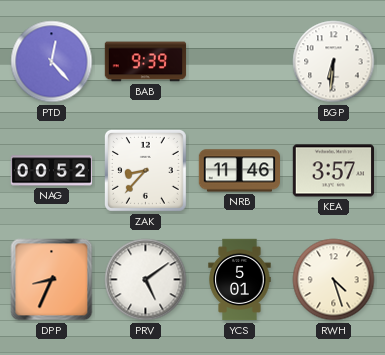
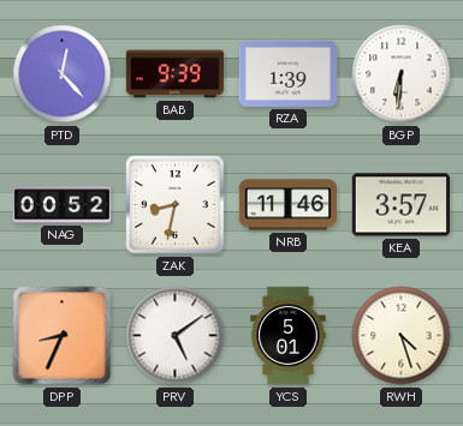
RZA: none -> 1:39
ZAK: 8:37 -> 8:32
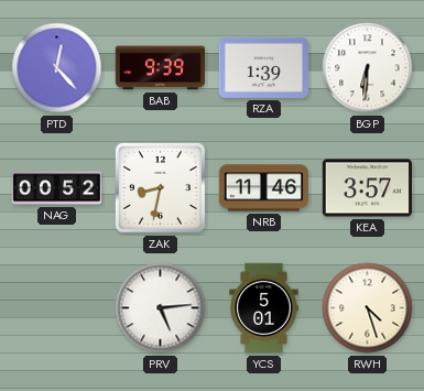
DPP: 8:34 -> none
PRV: 5:09 -> 5:14
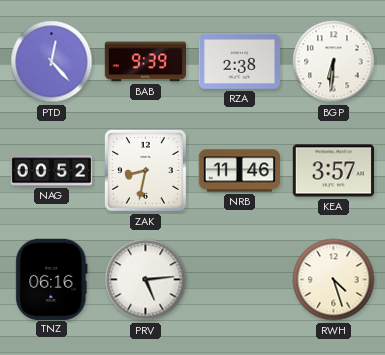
RZA: 1:39 -> 2:38
TNZ: none -> 06:16
YCS: 5:01 -> none
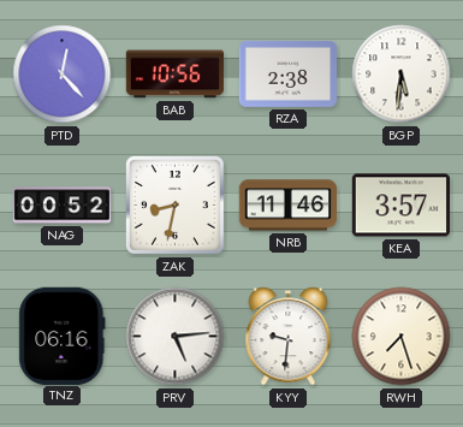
BAB: 9:39 -> 10:56
BGP: 6:31 -> 5:31
KYY: none -> 9:31
RWH: 4:27 -> 7:27
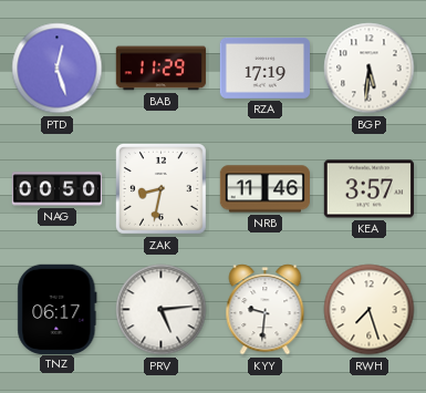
PTD: 12:23 -> 12:27
BAB: 10:56 -> 11:29
RZA: 2:38 -> 17:19
NAG: 00:52 -> 00:50
TNZ: 06:16 -> 06:17
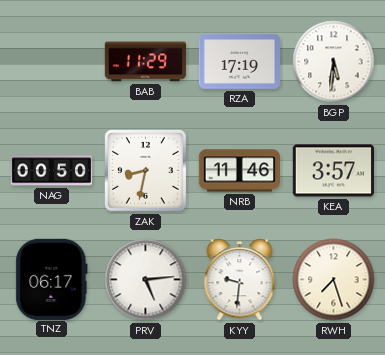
PTD: 12:27 -> none
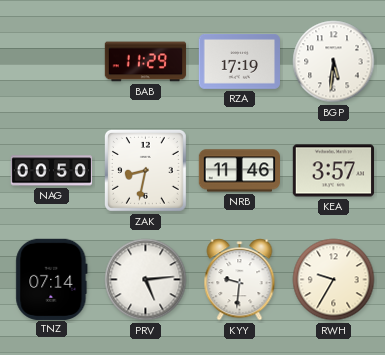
TNZ: 06:17 -> 07:14
RWH: 7:27 -> 9:35
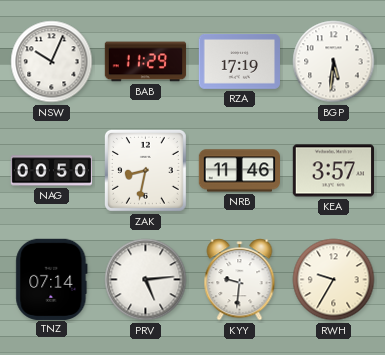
NSW: none -> 10:04
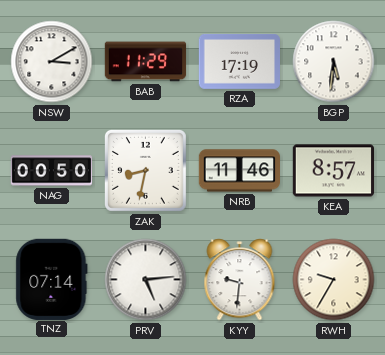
NSW: 10:04 -> 3:10
KEA: 3:57 -> 8:57
